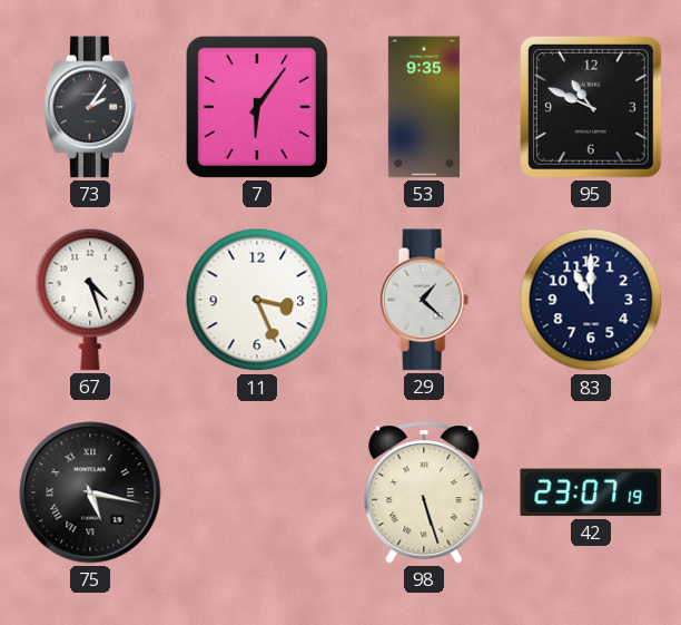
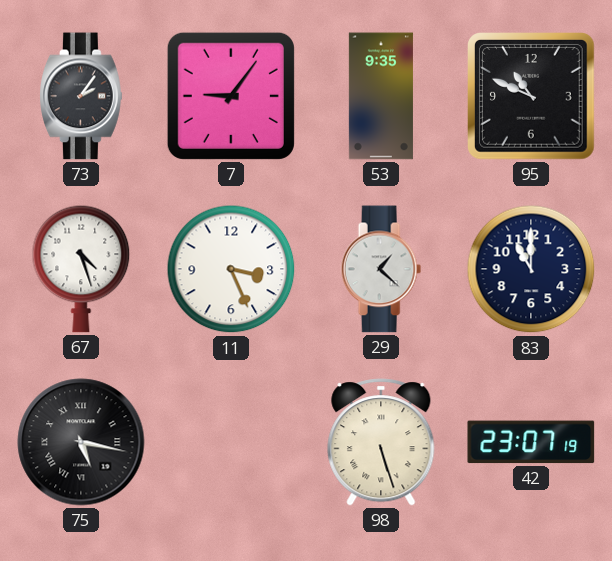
7: 6:06 -> 9:06
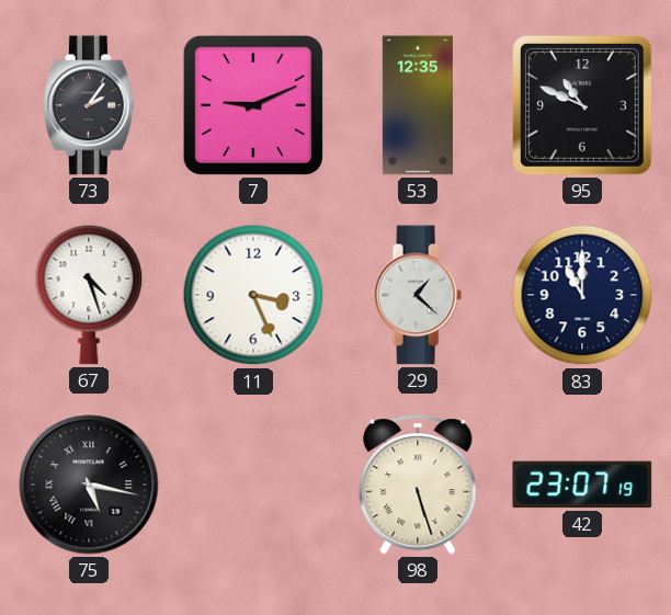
7: 9:06 -> 9:11
53: 9:35 -> 12:35
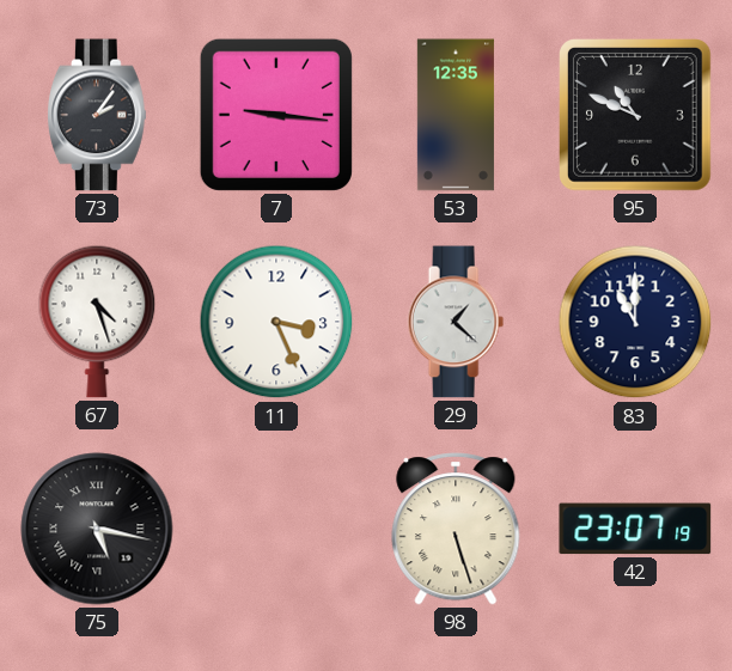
7: 9:11 -> 9:16
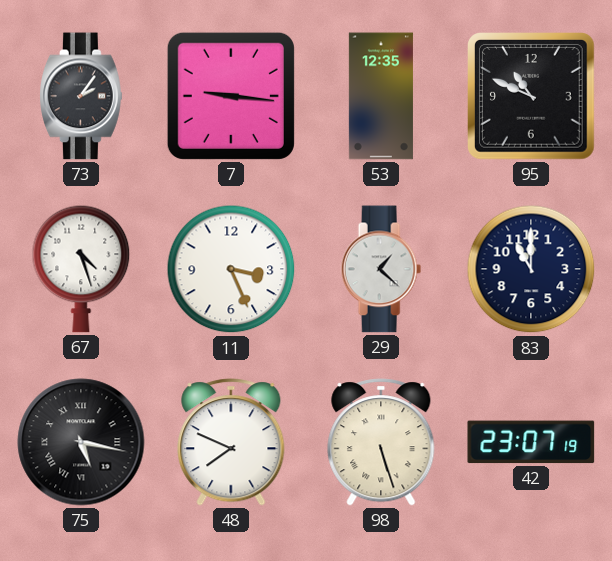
48: none -> 7:49
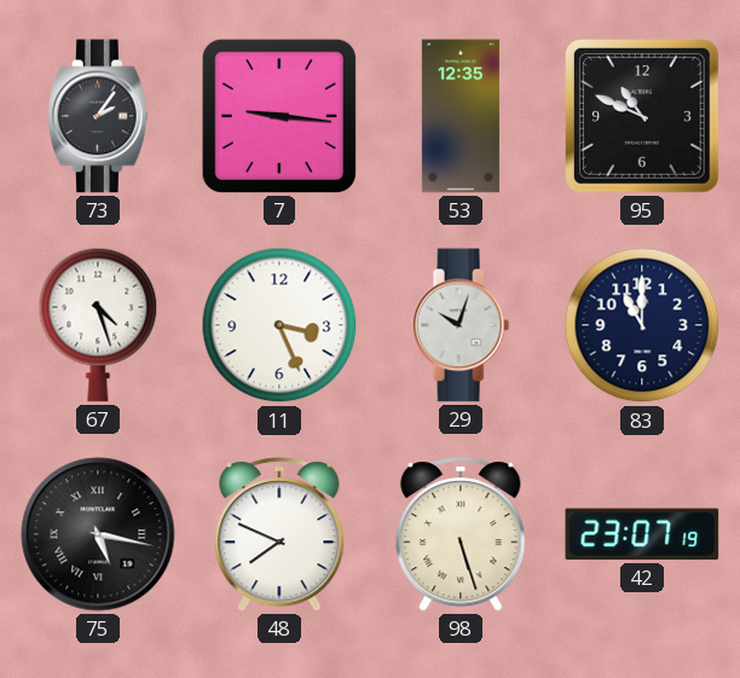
29: 1:22 -> 10:03
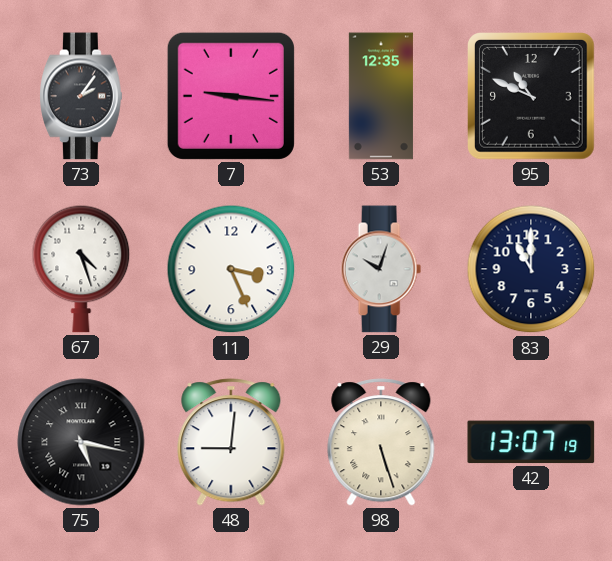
48: 7:49 -> 9:01
42: 23:07 -> 13:07
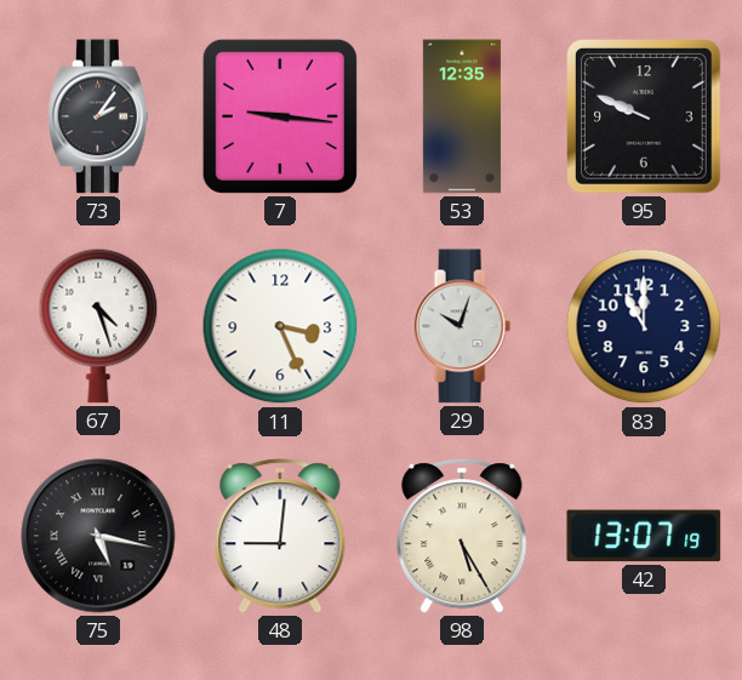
95: 10:49 -> 9:49
98: 5:27 -> 5:25
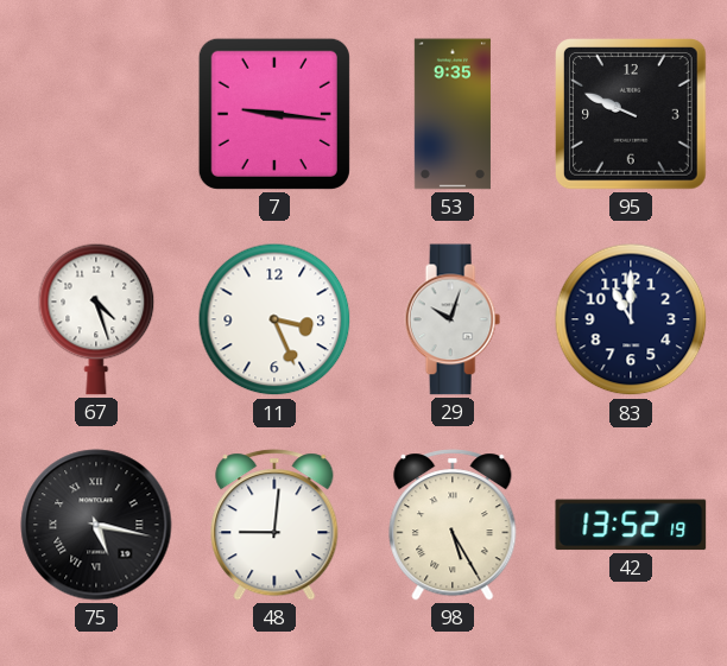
73: 2:06 -> none
53: 12:35 -> 9:35
42: 13:07 -> 13:52
